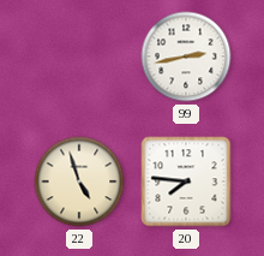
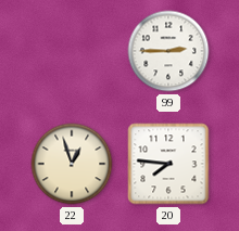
99: 2:43 -> 2:45
22: 4:57 -> 12:57
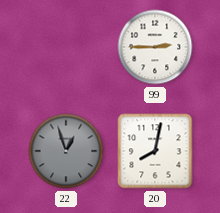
22 dial: cream -> grey
20: 7:46 -> 8:02
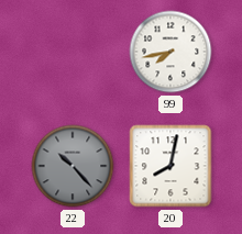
99: 2:45 -> 7:43
22: 12:57 -> 10:23
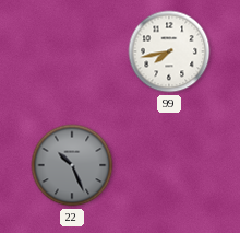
22: 10:23 -> 10:26
20: 8:02 -> none
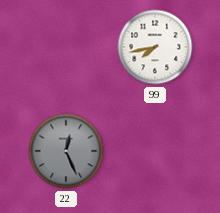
22: 10:26 -> 12:26
